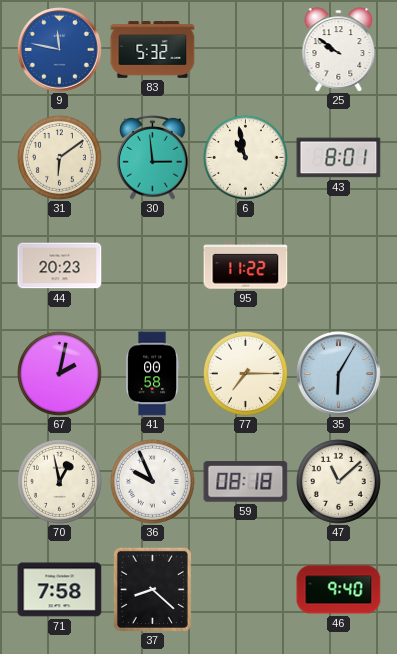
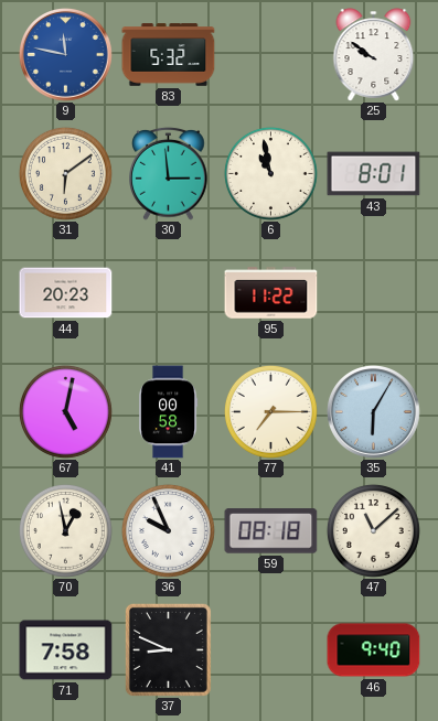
67: 2:02 -> 5:02
37: 8:22 -> 8:49
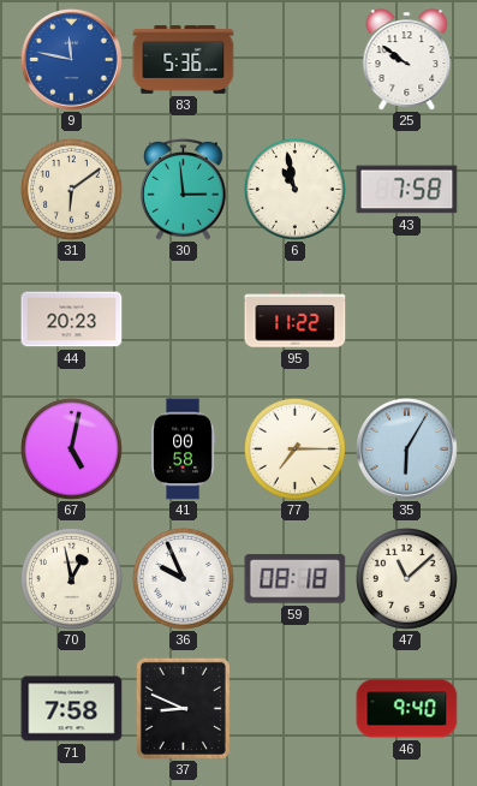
83: 5:32 -> 5:36
43: 8:01 -> 7:58
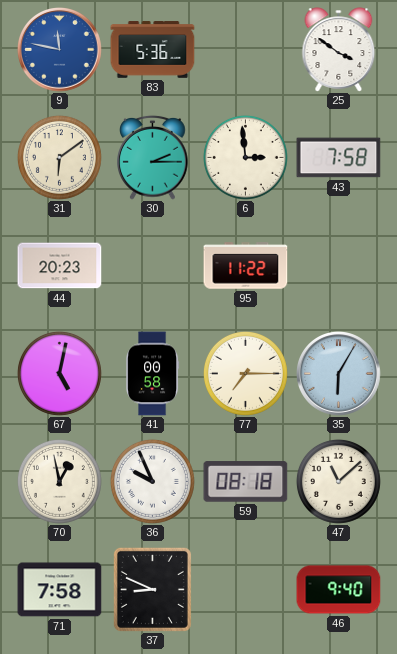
25: 9:51 -> 3:51
30: 2:59 -> 2:15
6: 10:58 -> 2:59
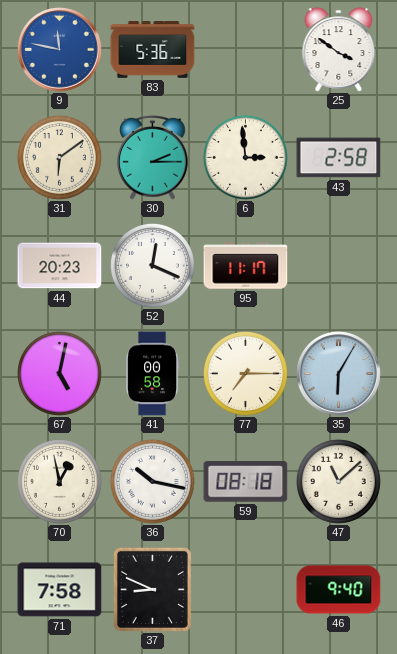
43: 7:58 -> 2:58
52: none -> 12:19
95: 11:22 -> 11:17
36: 9:56 -> 10:17
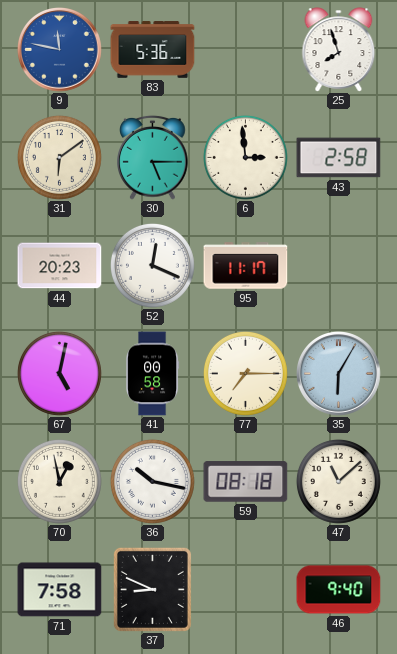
25: 3:51 -> 7:57
30: 2:15 -> 5:15
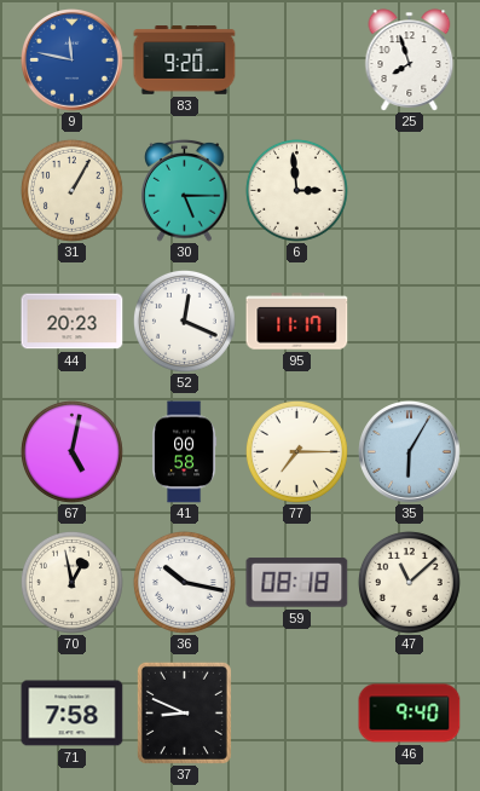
83: 5:36 -> 9:20
31: 6:09 -> 1:05
43: 2:58 -> none
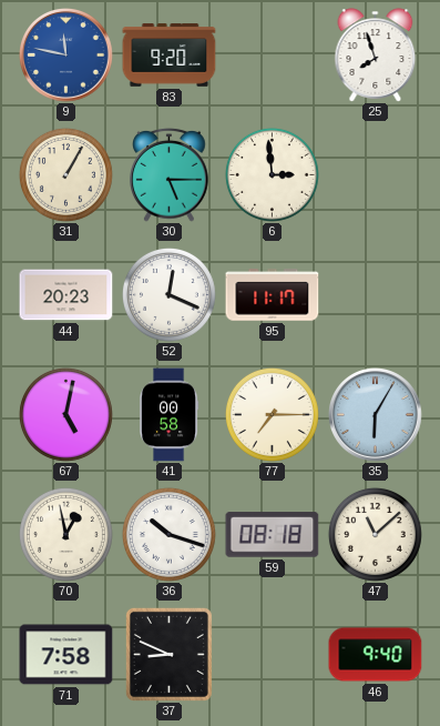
36: 10:17 -> 10:18
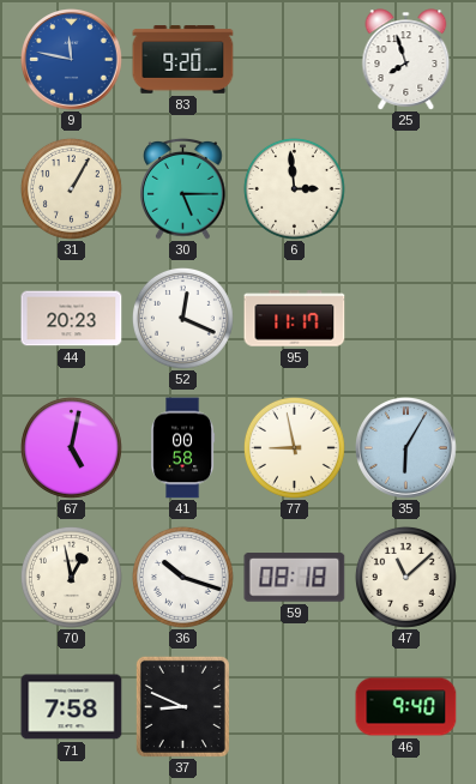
77: 7:15 -> 8:58
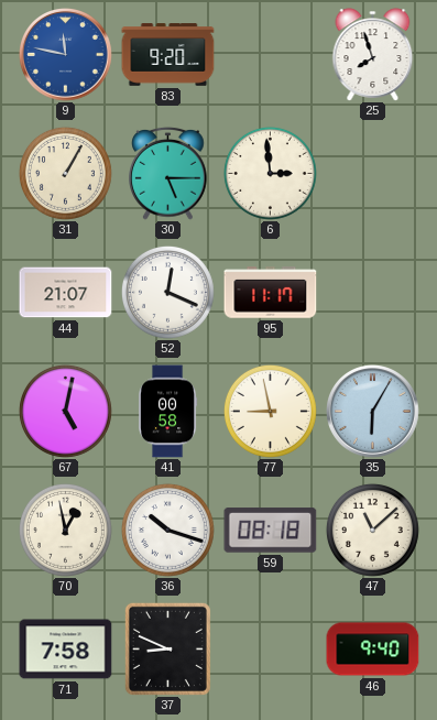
44: 20:23 -> 21:07
